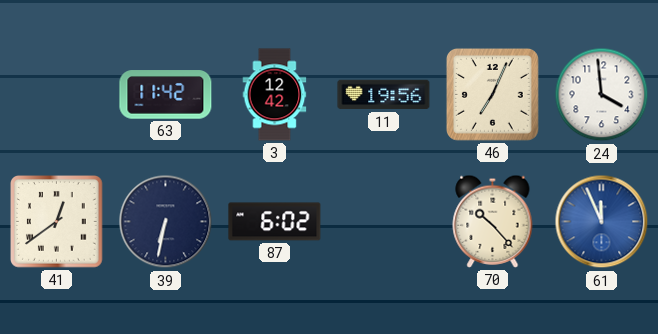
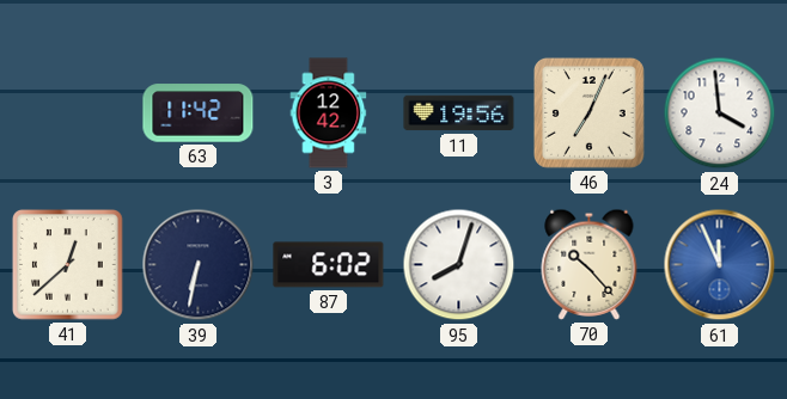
41: 12:39 -> 12:38
95: none -> 8:03
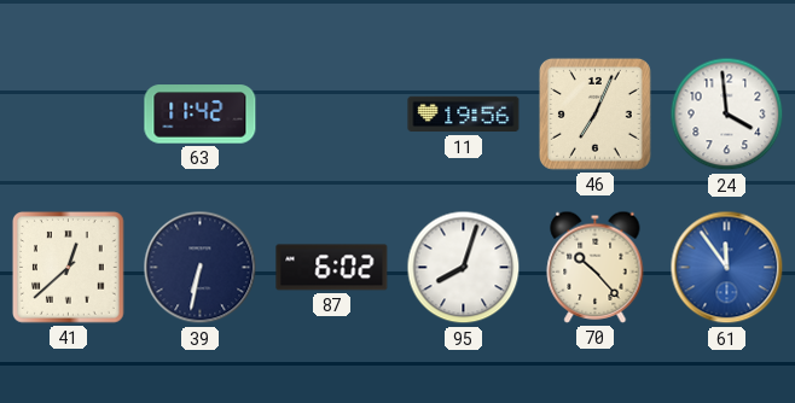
3: 12:42 -> none
61: 11:56 -> 11:54
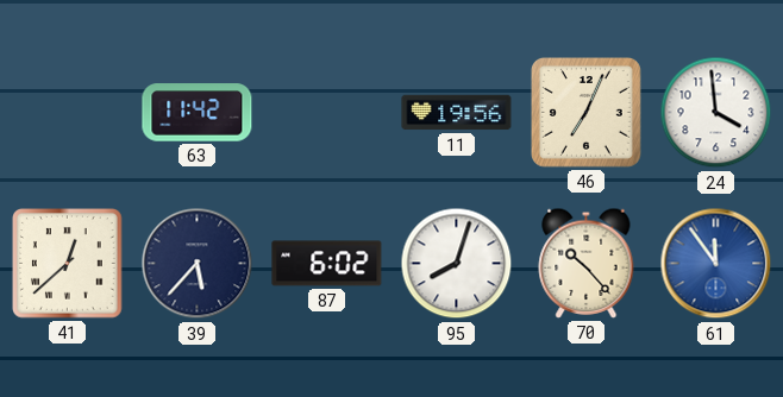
39: 6:32 -> 5:37
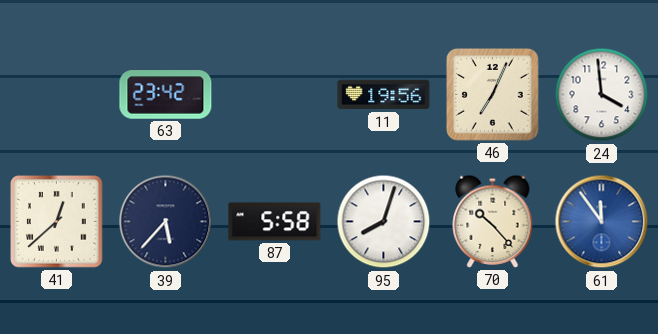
63: 11:42 -> 23:42
87: 6:02 -> 5:58
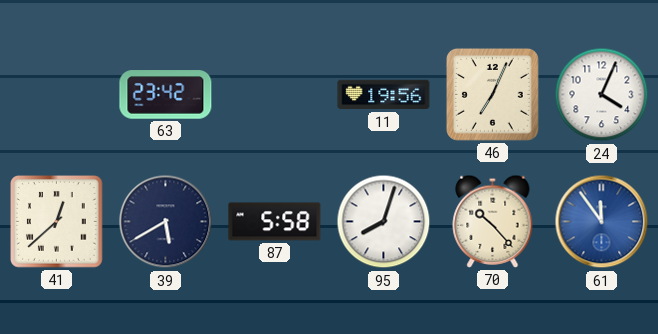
24: 3:59 -> 4:04
39: 5:37 -> 5:40
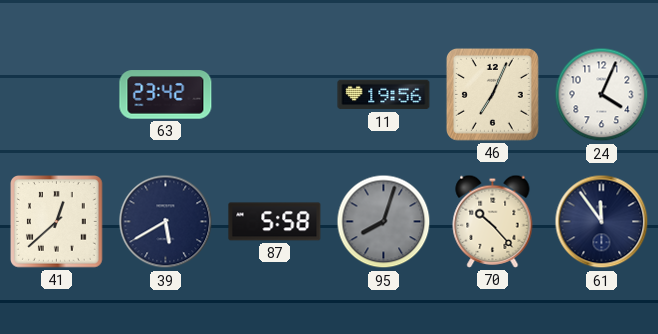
95 dial: white -> grey
61 dial: blue -> navy
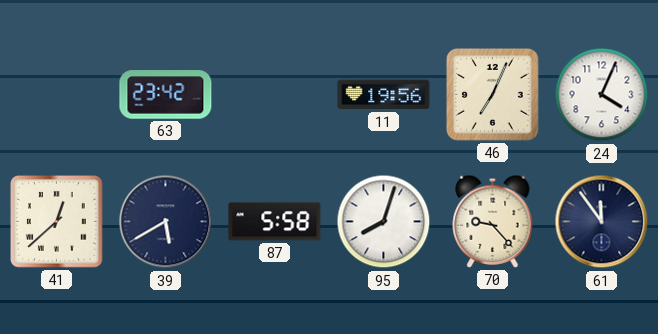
95 dial: grey -> white
70: 10:23 -> 9:23
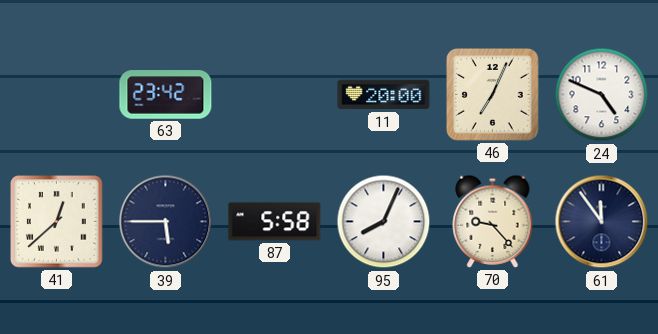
11: 19:56 -> 20:00
24: 4:04 -> 4:49
39: 5:40 -> 5:45
95: 8:03 -> 8:04
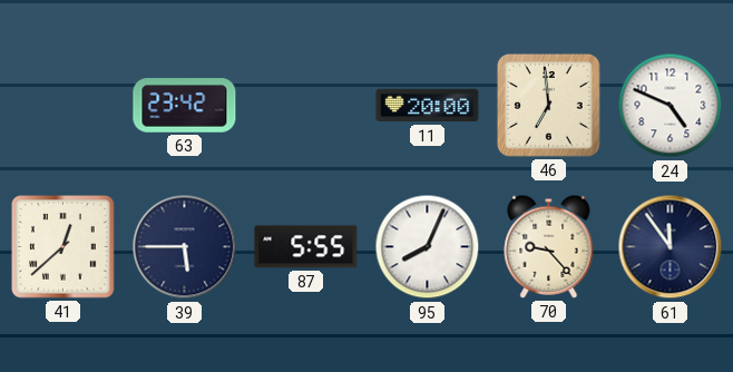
46: 7:04 -> 6:59
87: 5:58 -> 5:55
